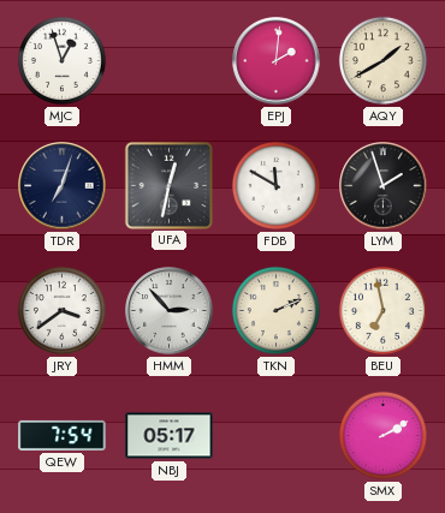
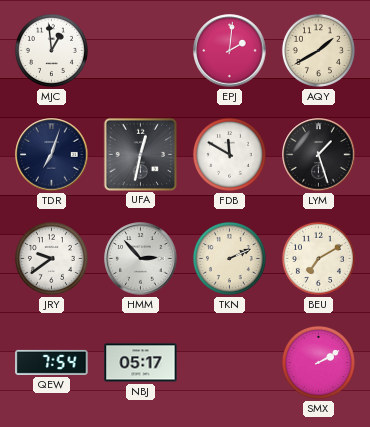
MJC: 12:57 -> 12:59
LYM: 1:57 -> 1:27
JRY: 3:39 -> 9:39
BEU: 6:58 -> 7:10
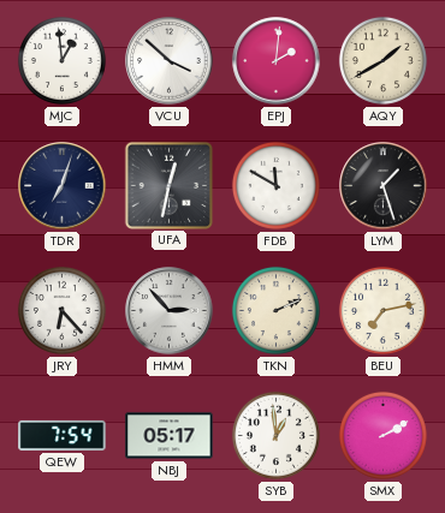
VCU: none -> 3:52
JRY: 9:39 -> 6:23
BEU: 7:10 -> 7:13
SYB: none -> 12:59
